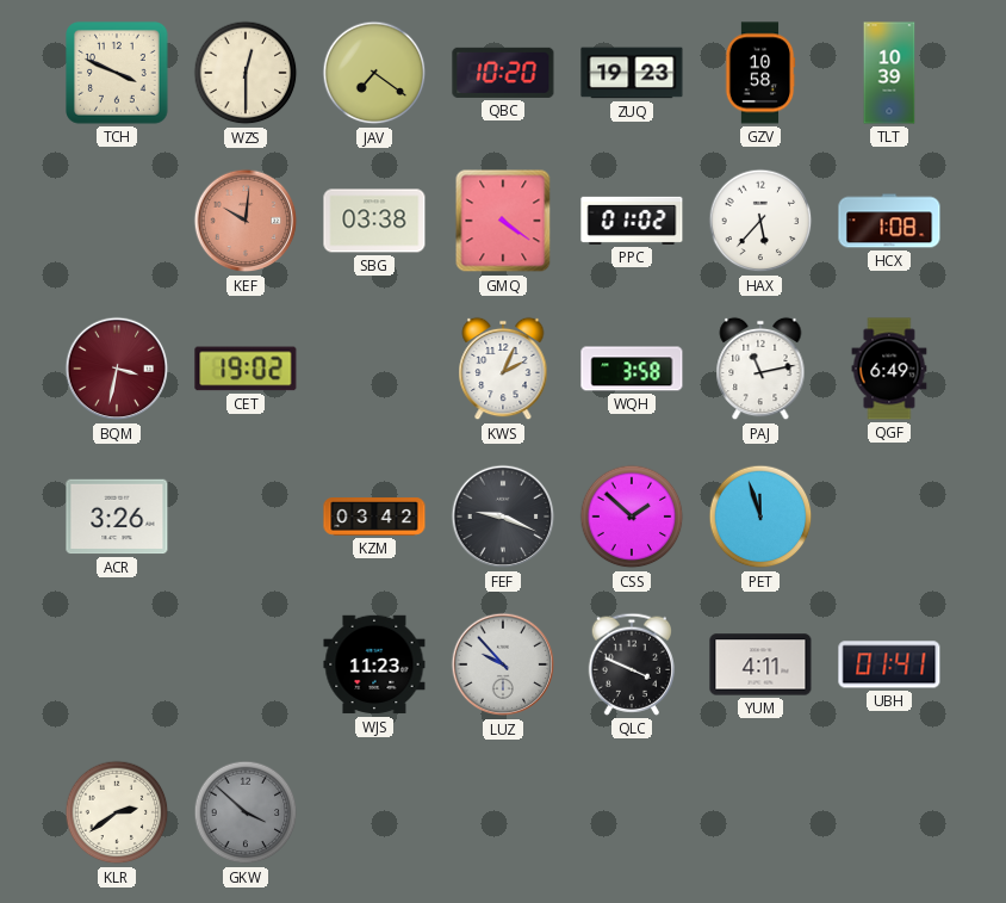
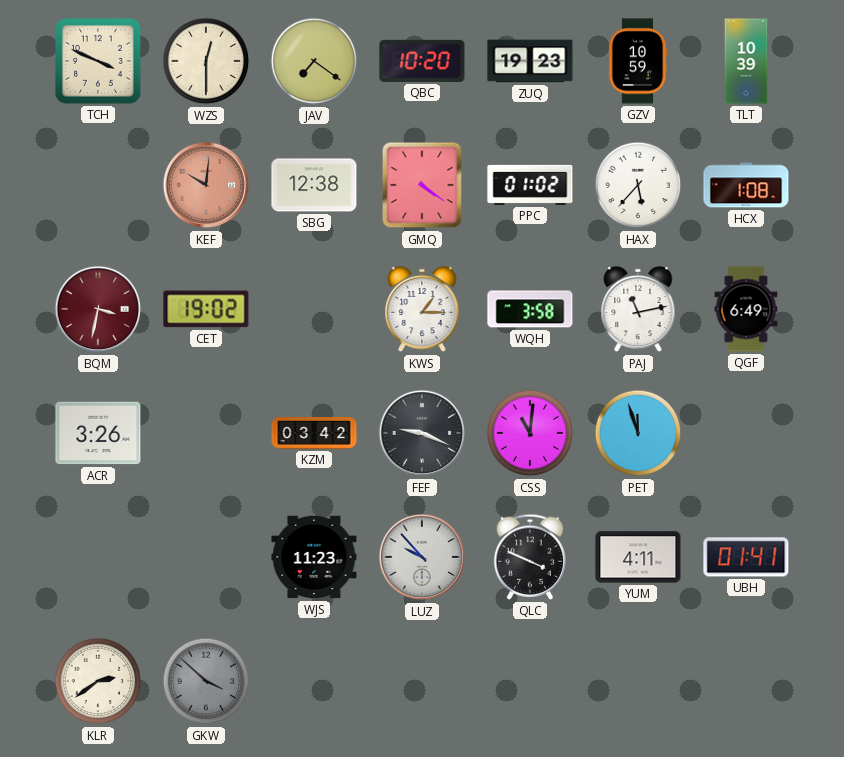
GZV: 10:58 -> 10:59
SBG: 03:38 -> 12:38
KWS: 2:04 -> 1:15
CSS: 1:52 -> 11:01
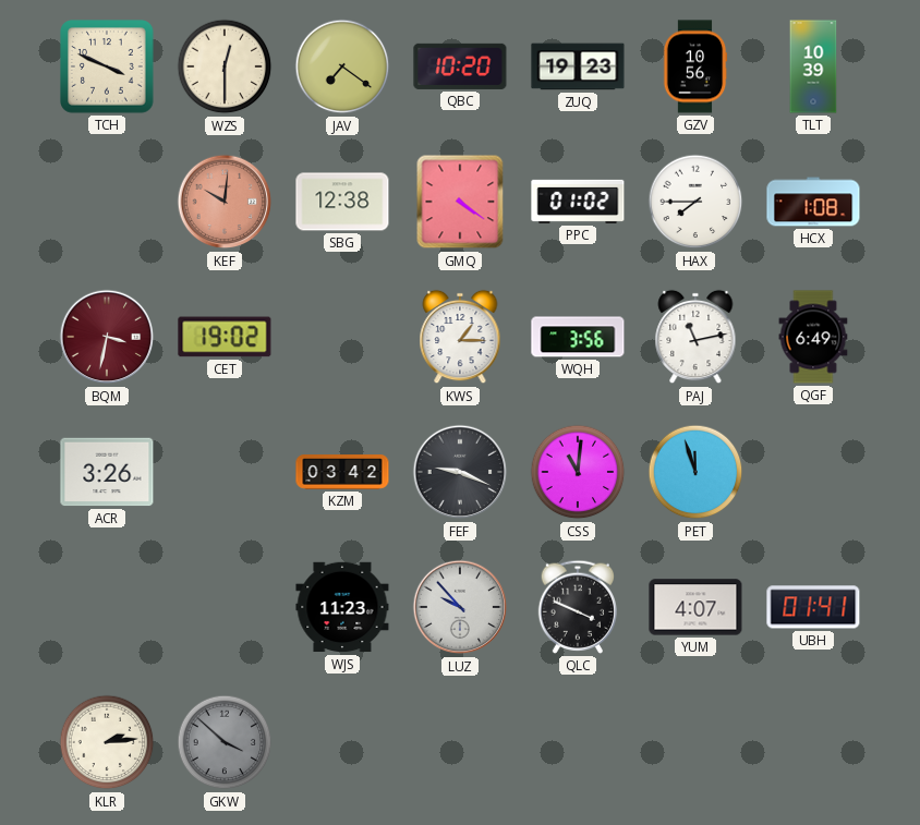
GZV: 10:59 -> 10:56
HAX: 5:37 -> 7:45
WQH: 3:58 -> 3:56
YUM: 4:11 -> 4:07
KLR: 2:39 -> 2:14
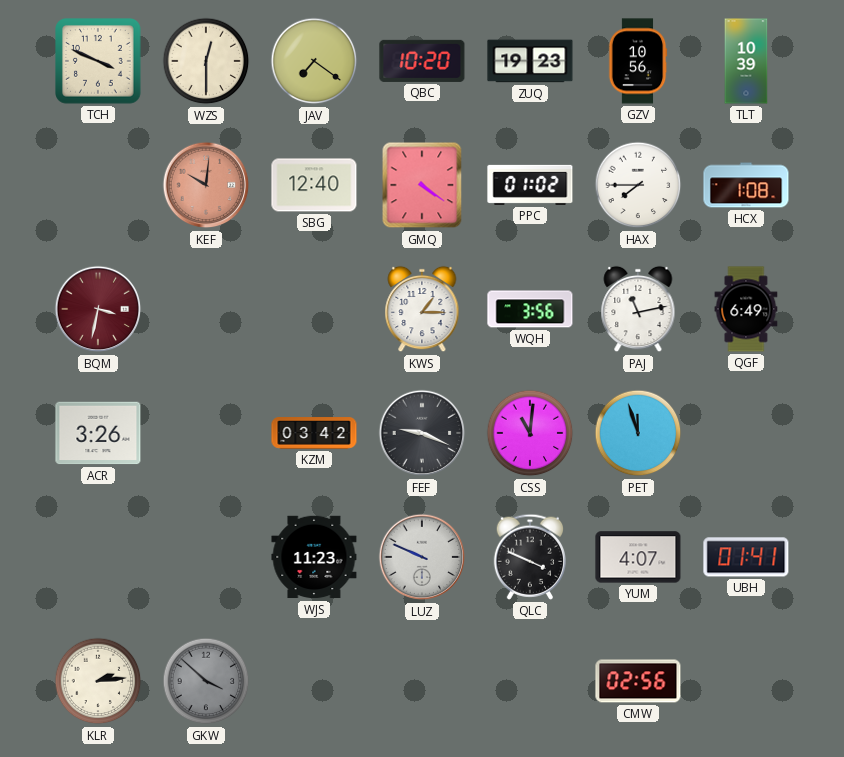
SBG: 12:38 -> 12:40
CET: 19:02 -> none
LUZ: 9:53 -> 9:49
CMW: none -> 02:56
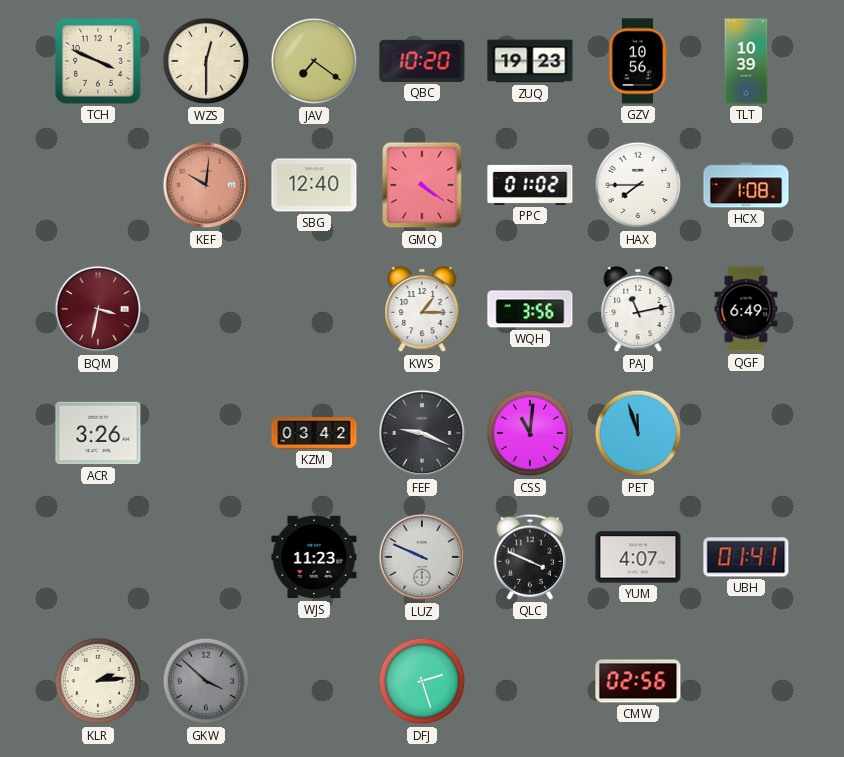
DFJ: none -> 2:27
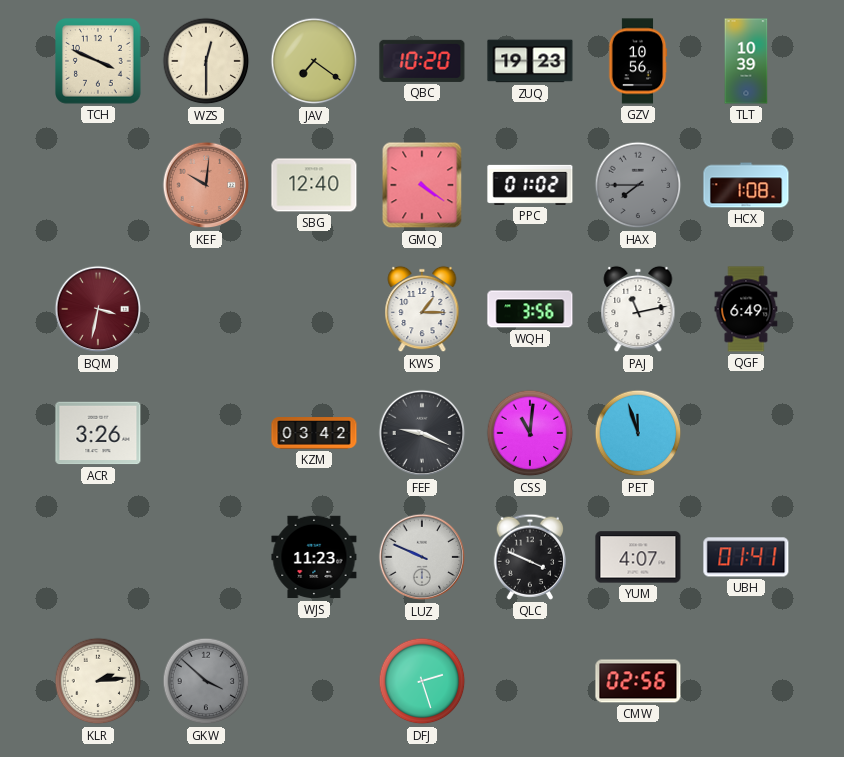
HAX dial: white -> grey
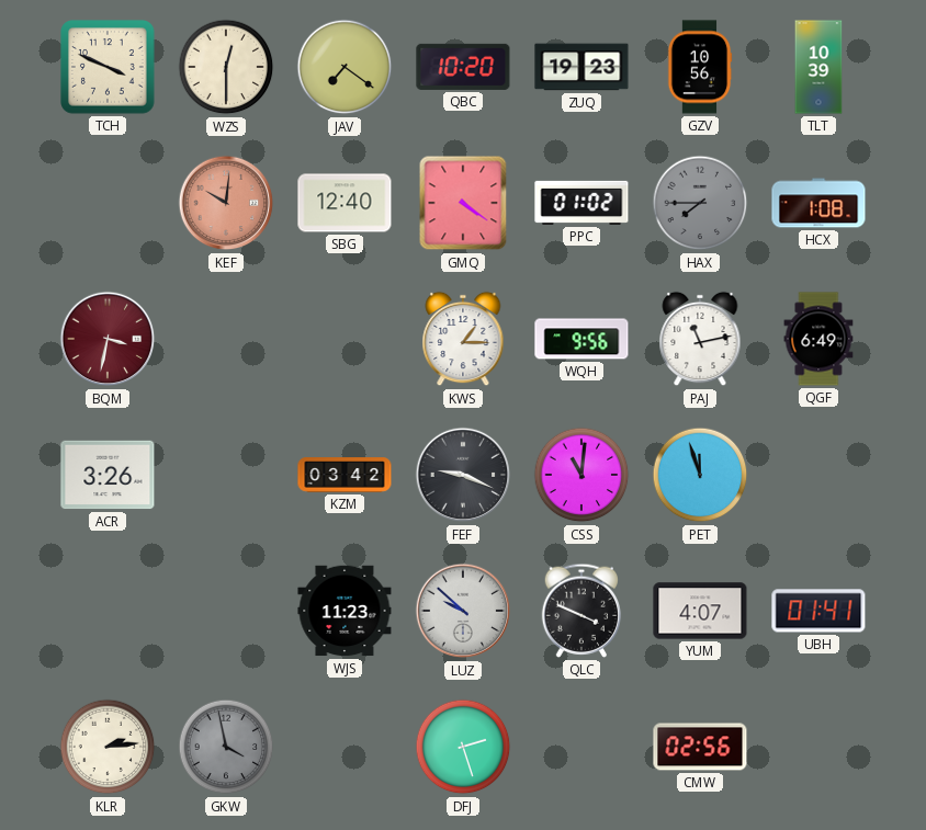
WQH: 3:56 -> 9:56
LUZ: 9:49 -> 9:52
GKW: 3:52 -> 3:58
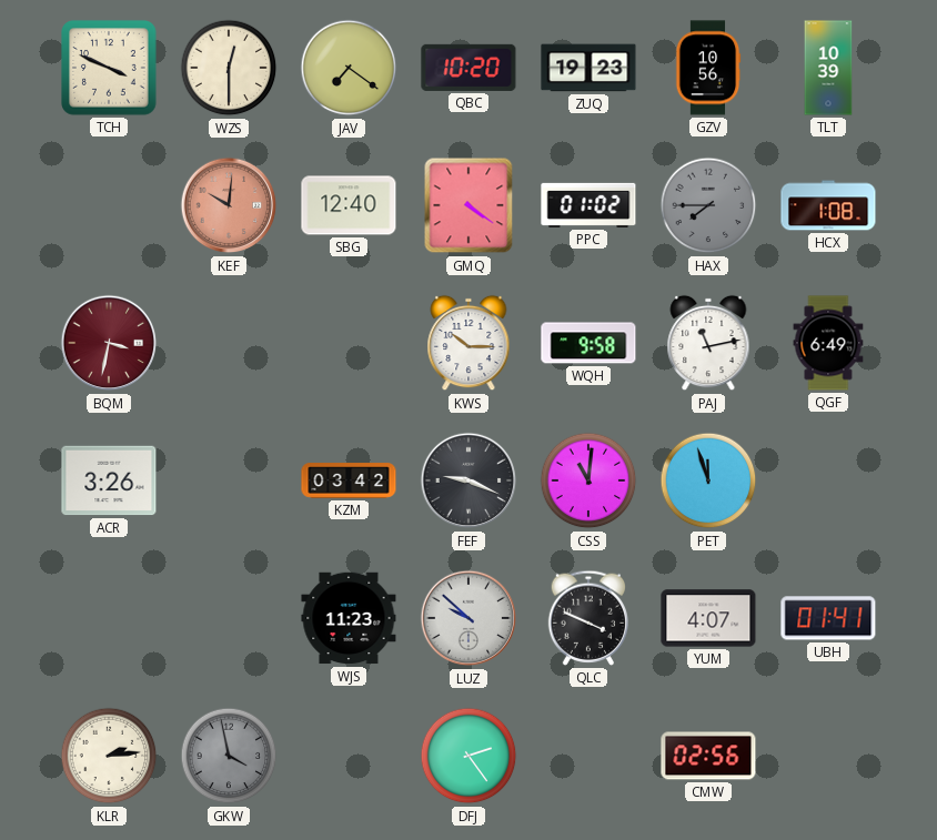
KWS: 1:15 -> 10:15
WQH: 9:56 -> 9:58
DFJ: 2:27 -> 2:24
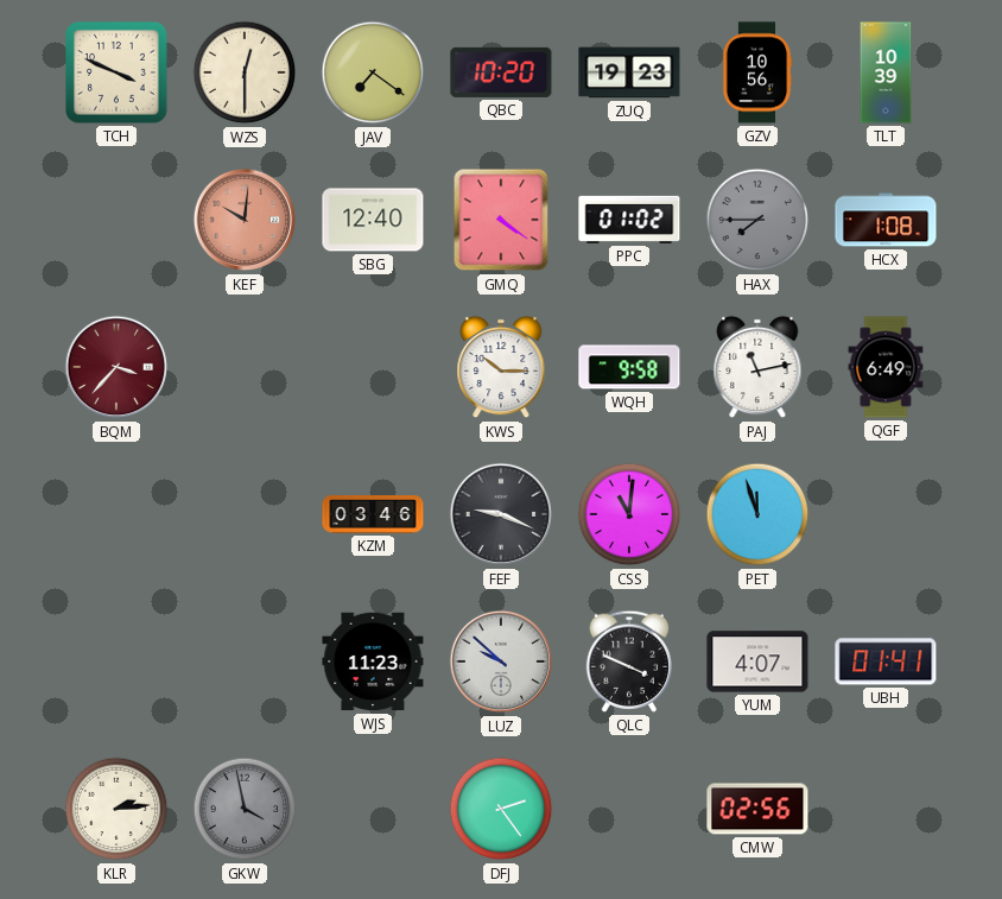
BQM: 3:32 -> 3:37
ACR: 3:26 -> none
KZM: 03:42 -> 03:46
